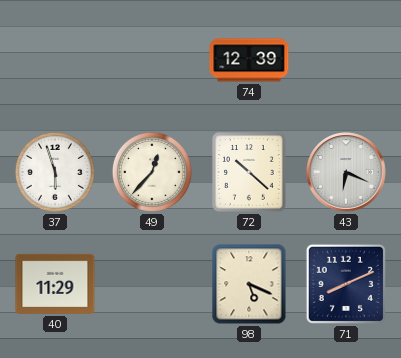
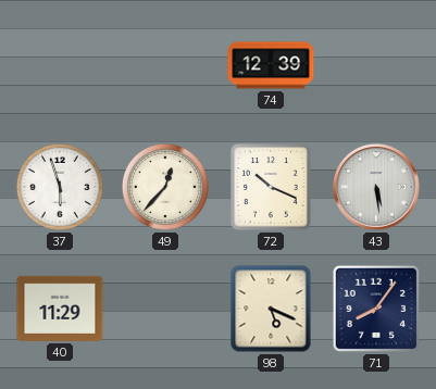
72: 10:22 -> 10:19
43: 6:19 -> 5:29
71: 8:11 -> 8:06
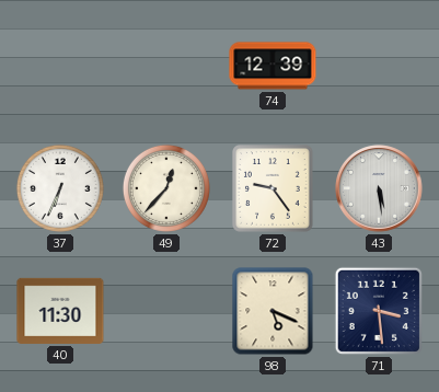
37: 5:57 -> 6:34
72: 10:19 -> 9:24
40: 11:29 -> 11:30
71: 8:06 -> 3:29
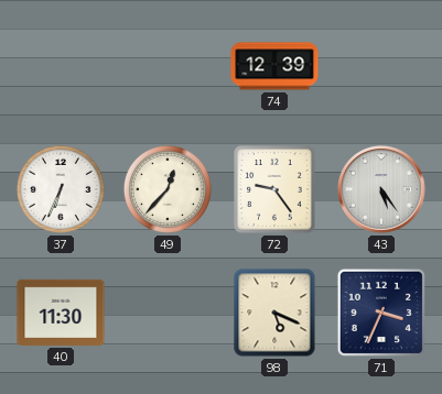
43: 5:29 -> 5:24
71: 3:29 -> 3:34
